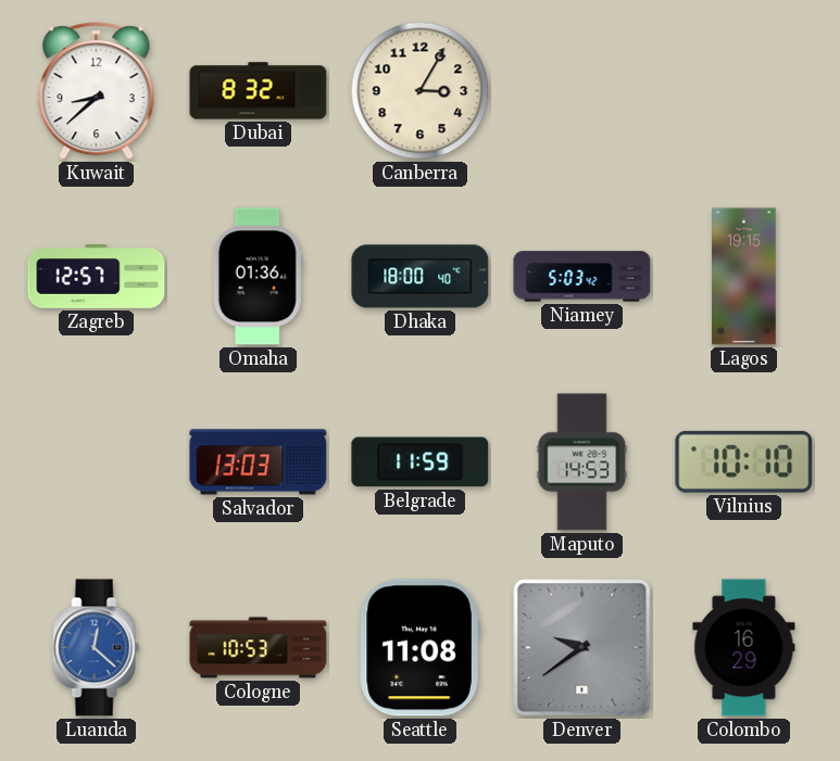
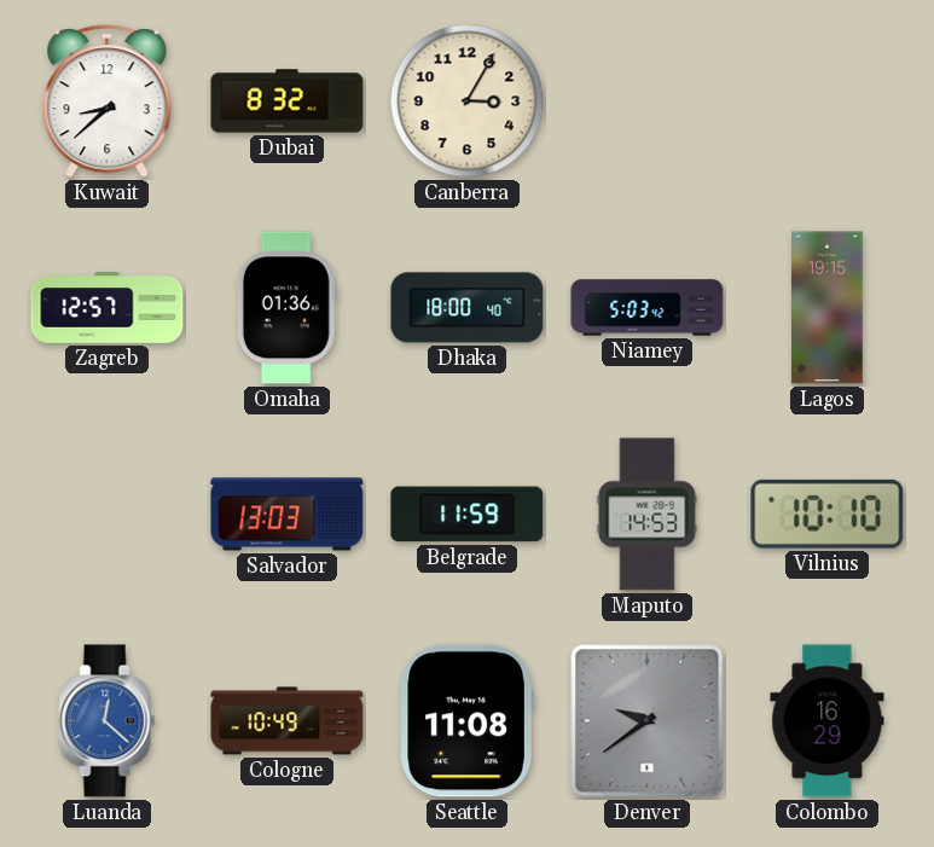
Cologne: 10:53 -> 10:49
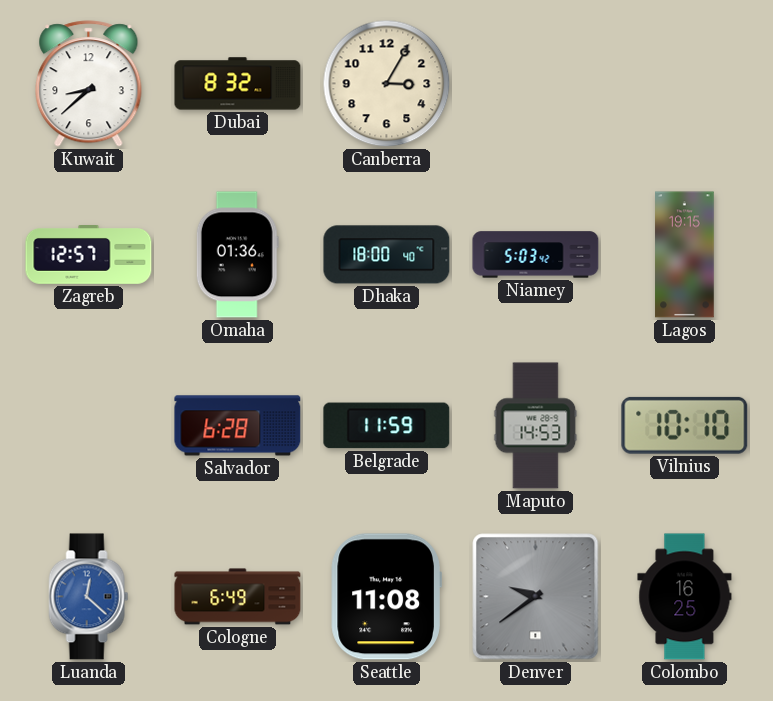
Salvador: 13:03 -> 6:28
Cologne: 10:49 -> 6:49
Colombo: 16:29 -> 16:25
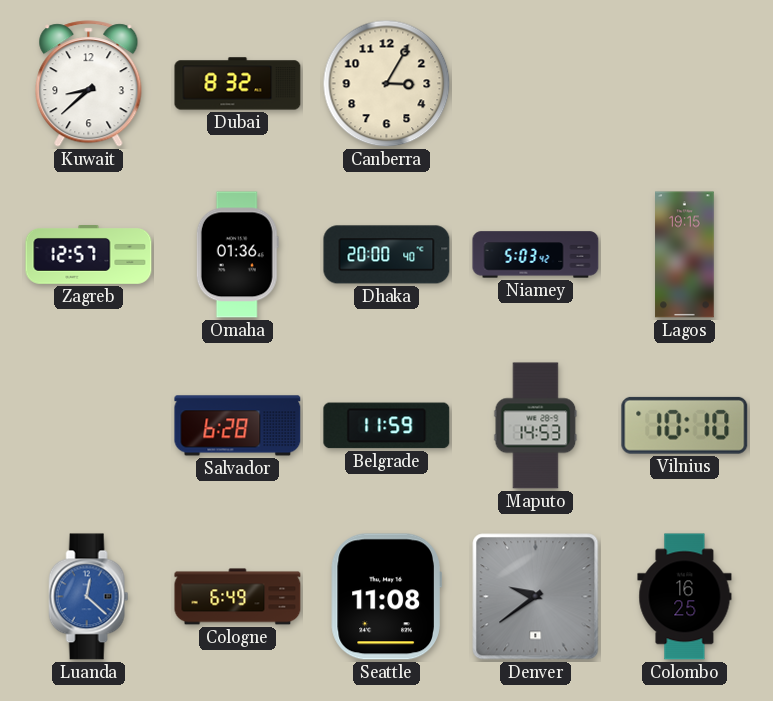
Dhaka: 18:00 -> 20:00
